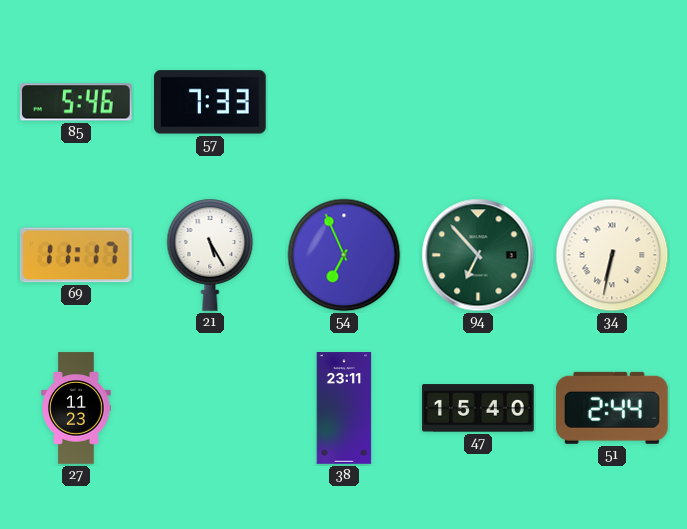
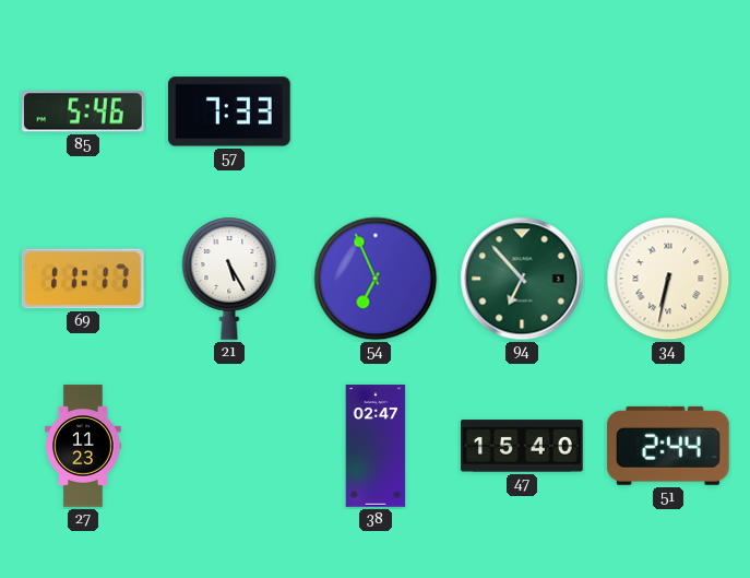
38: 23:11 -> 02:47
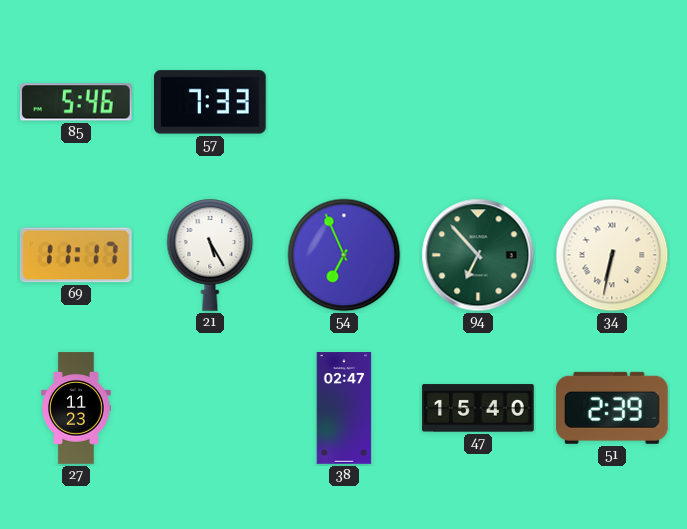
51: 2:44 -> 2:39
